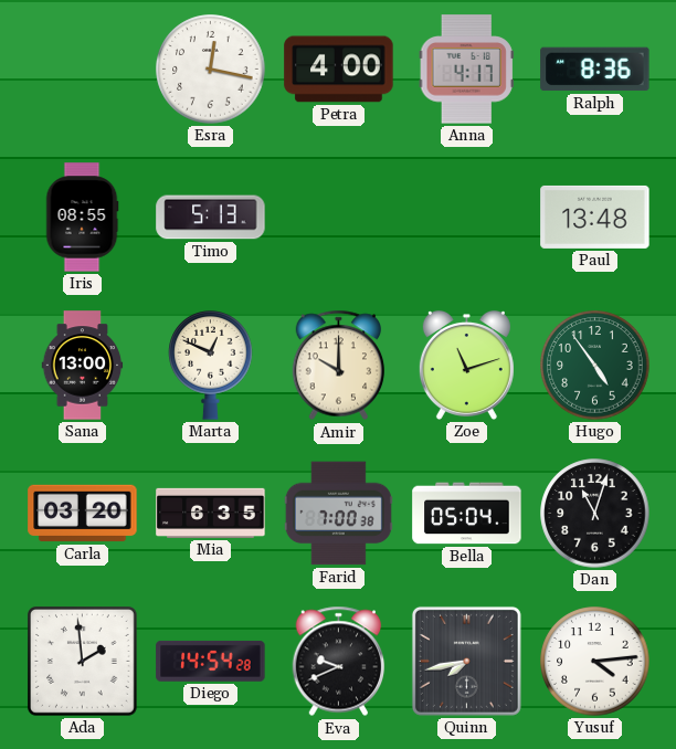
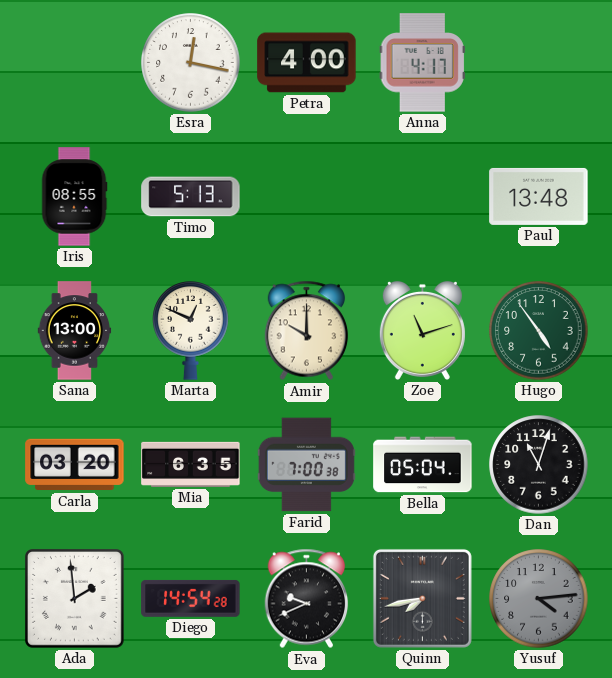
Ralph: 8:36 -> none
Yusuf dial: white -> grey
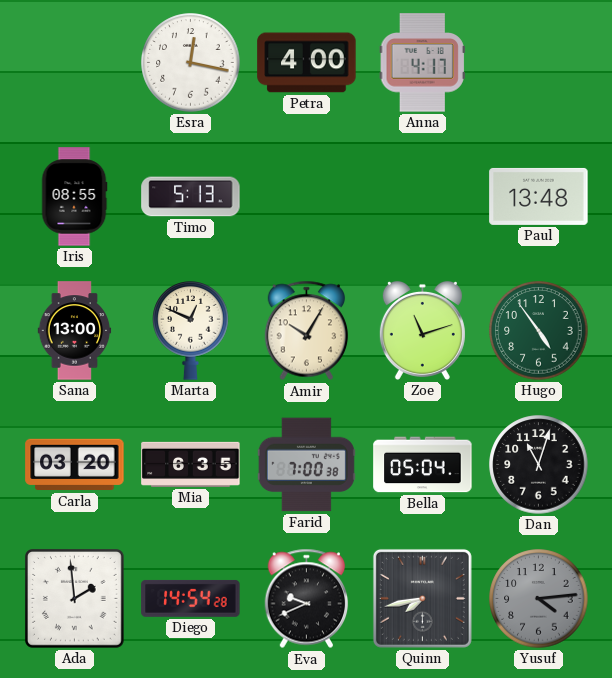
Amir: 10:00 -> 10:05
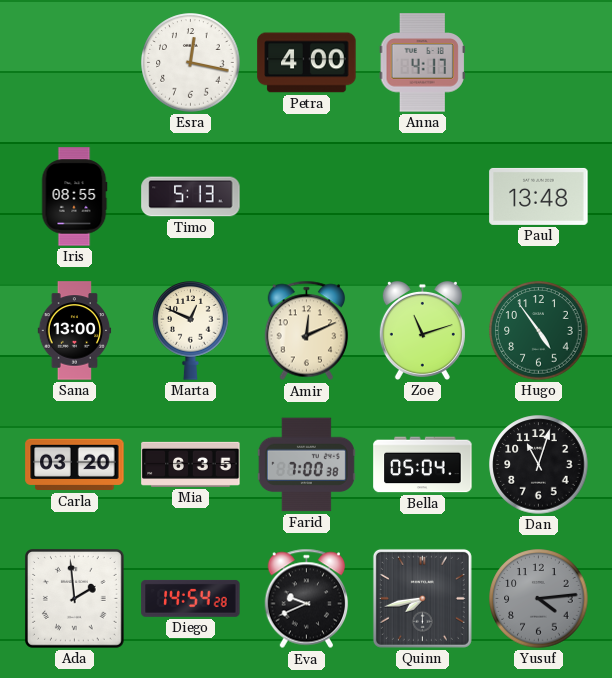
Amir: 10:05 -> 12:11
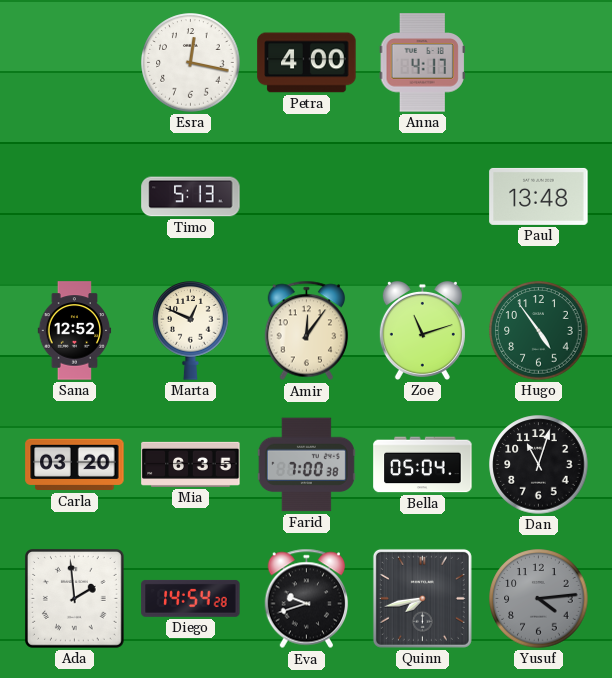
Iris: 08:55 -> none
Sana: 13:00 -> 12:52
Amir: 12:11 -> 12:06
Eva: 9:41 -> 9:42
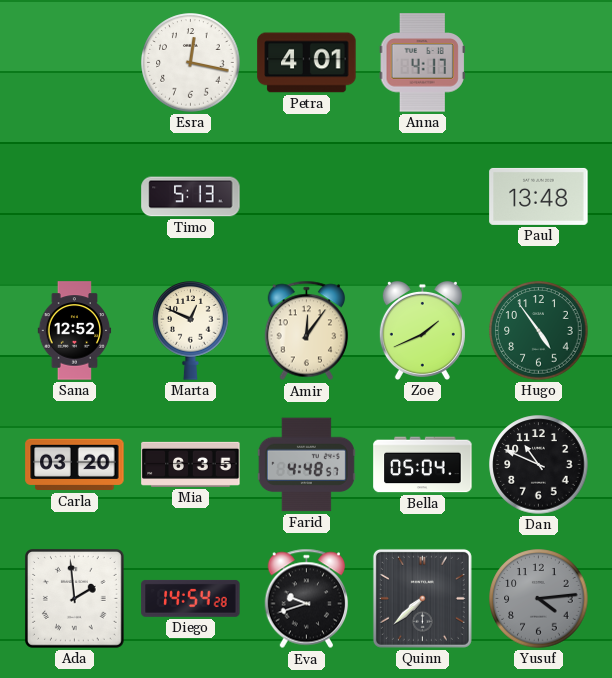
Petra: 4:00 -> 4:01
Zoe: 11:12 -> 1:41
Farid: 7:00 -> 4:48
Dan: 11:03 -> 10:49
Quinn: 7:43 -> 7:38
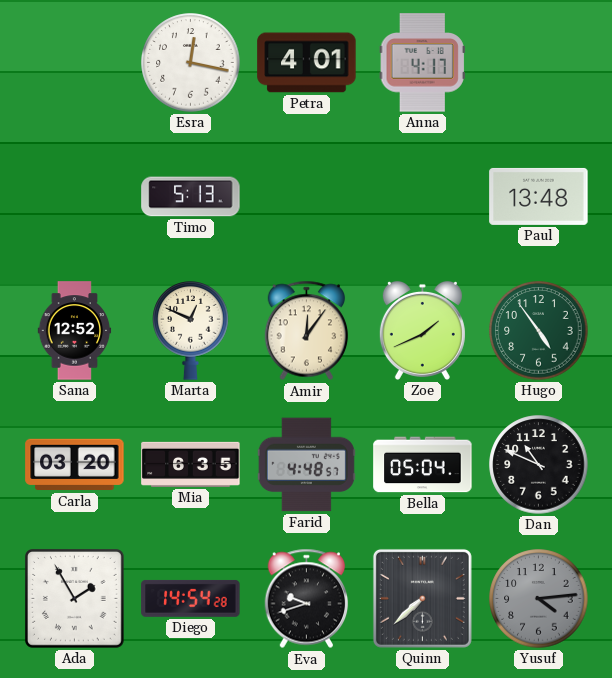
Ada: 1:59 -> 1:55
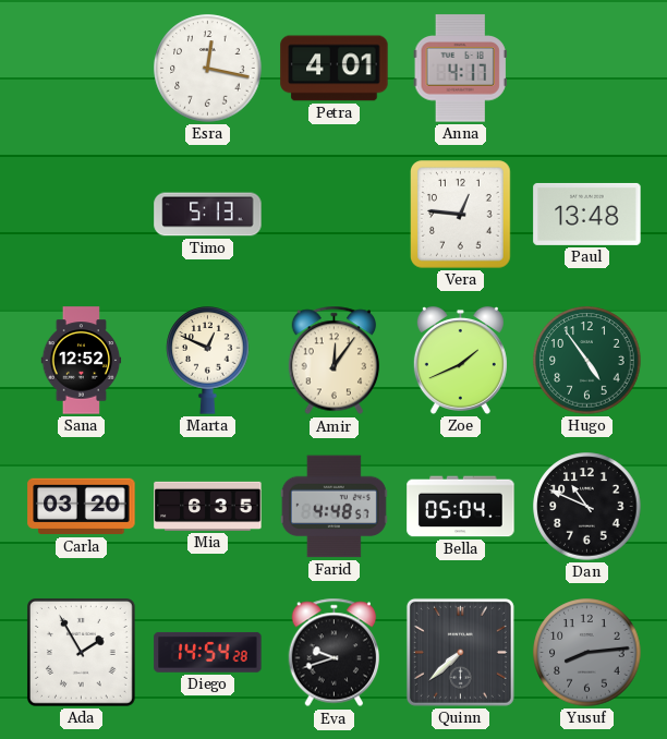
Vera: none -> 12:46
Yusuf: 4:14 -> 8:14
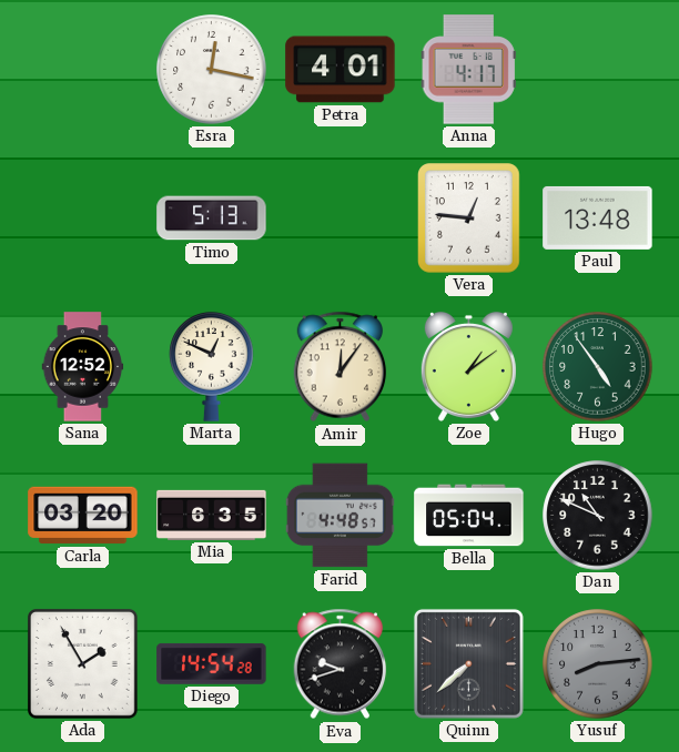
Zoe: 1:41 -> 1:09
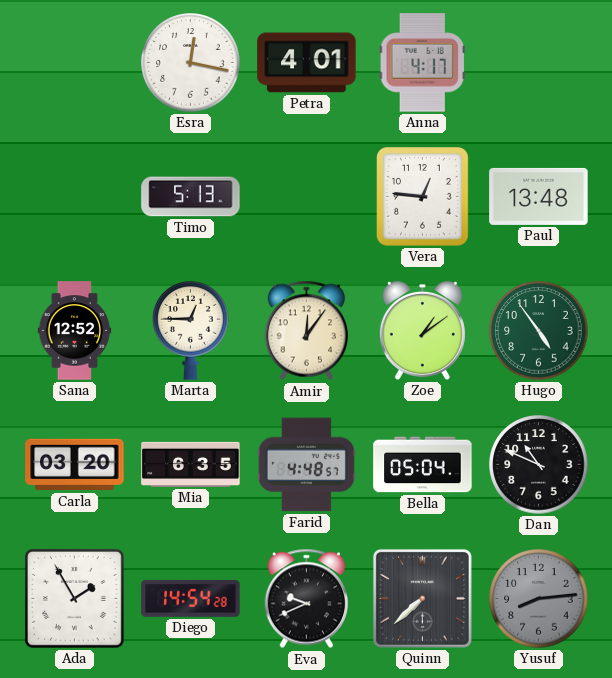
Marta: 12:49 -> 12:45
Eva: 9:42 -> 9:41
